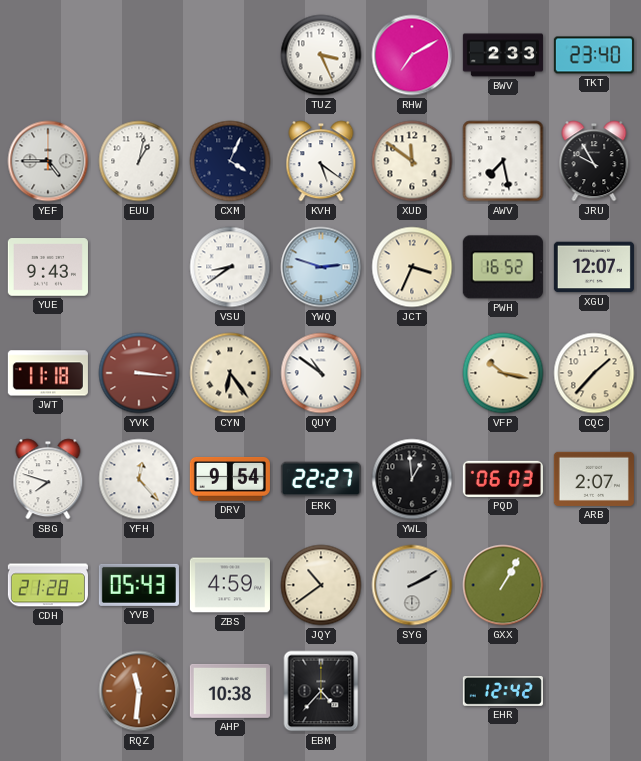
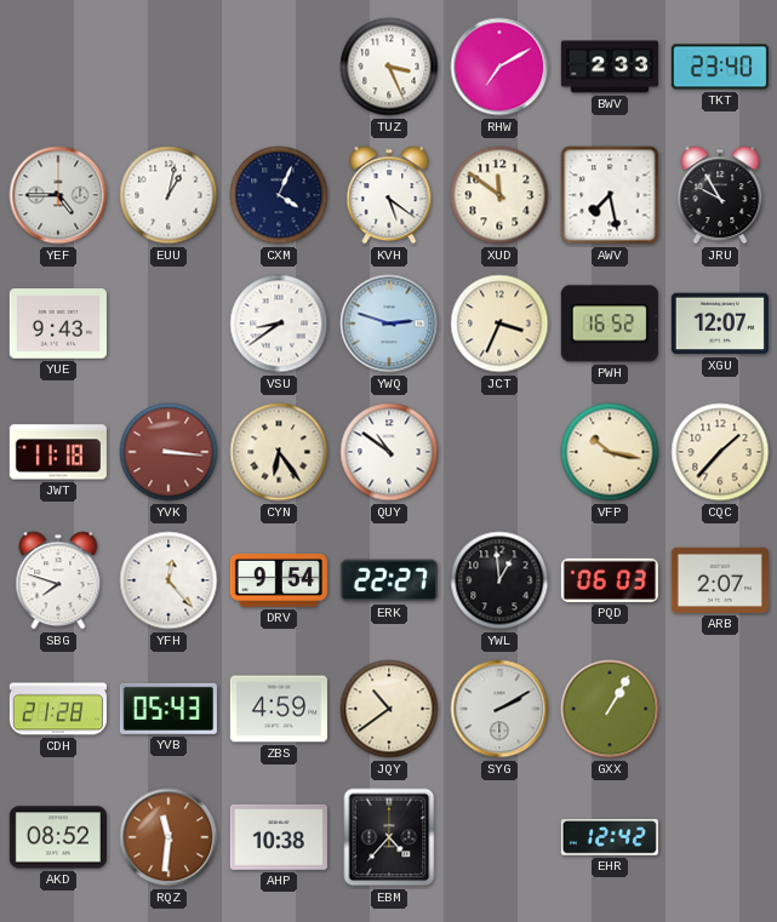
AKD: none -> 08:52
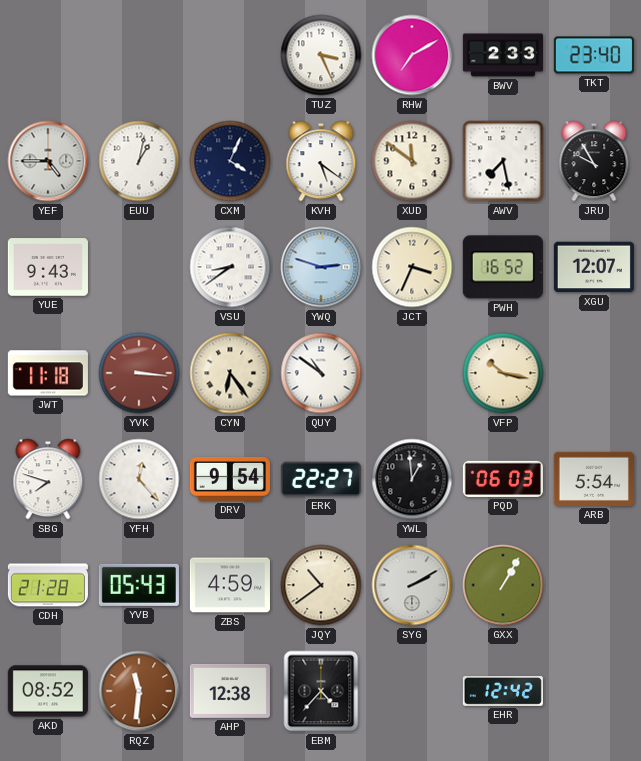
CQC: 1:37 -> none
ARB: 2:07 -> 5:54
AHP: 10:38 -> 12:38
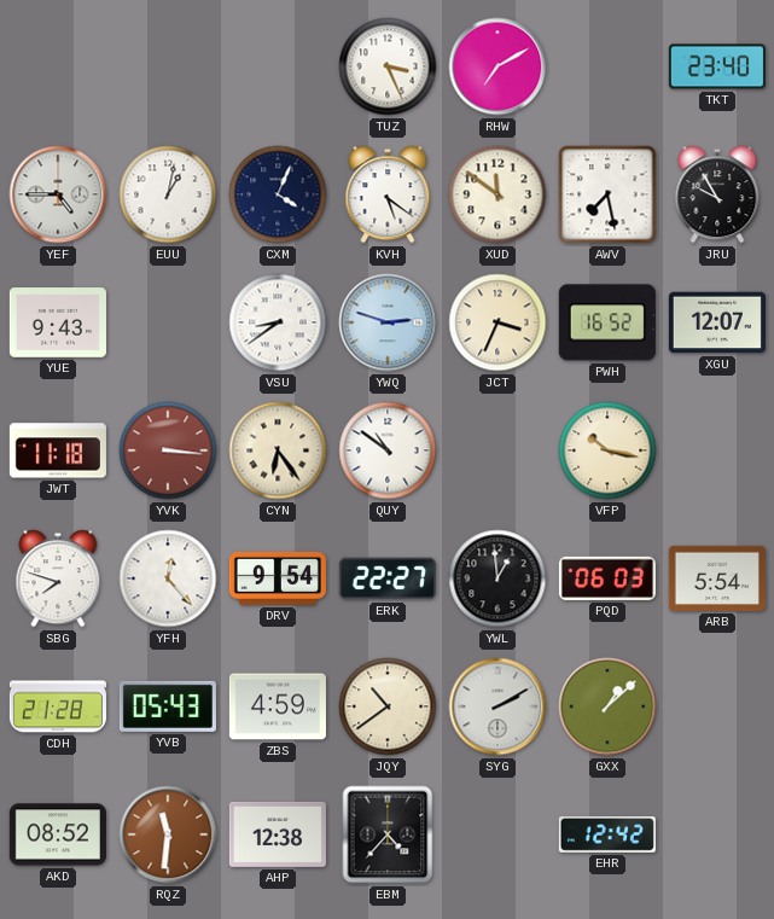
BWV: 2:33 -> none
GXX: 1:05 -> 1:08
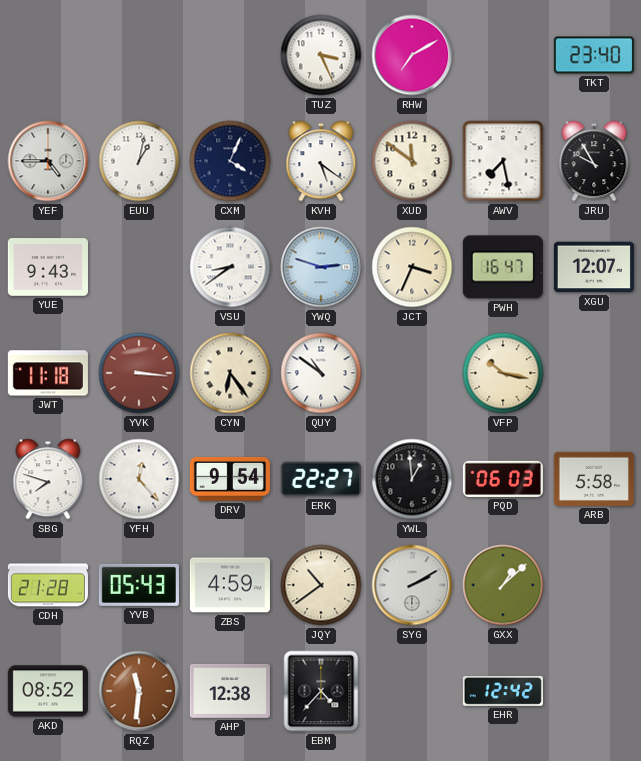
PWH: 16:52 -> 16:47
ARB: 5:54 -> 5:58
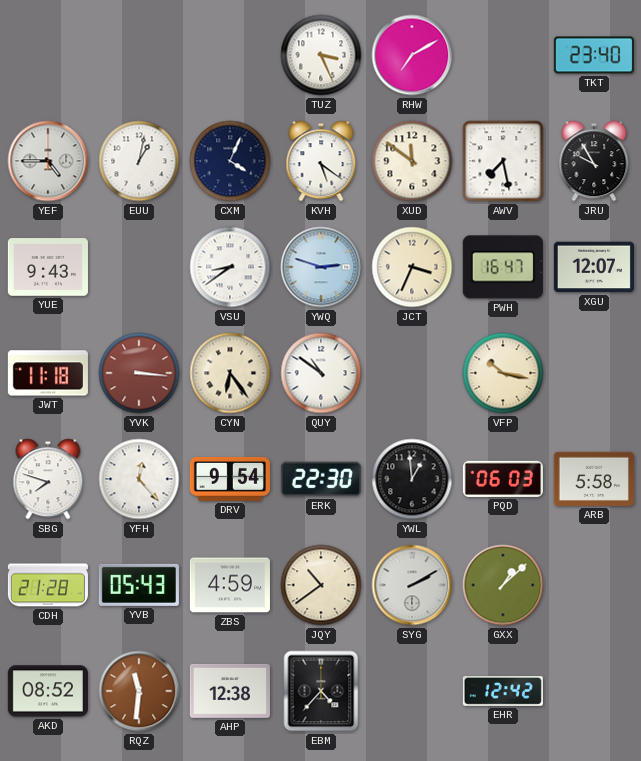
ERK: 22:27 -> 22:30
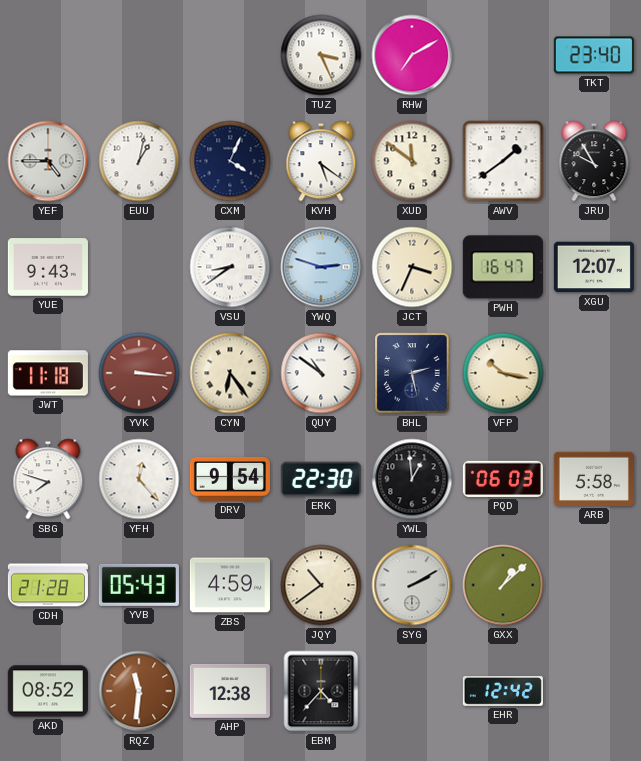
AWV: 7:28 -> 1:39
BHL: none -> 2:28
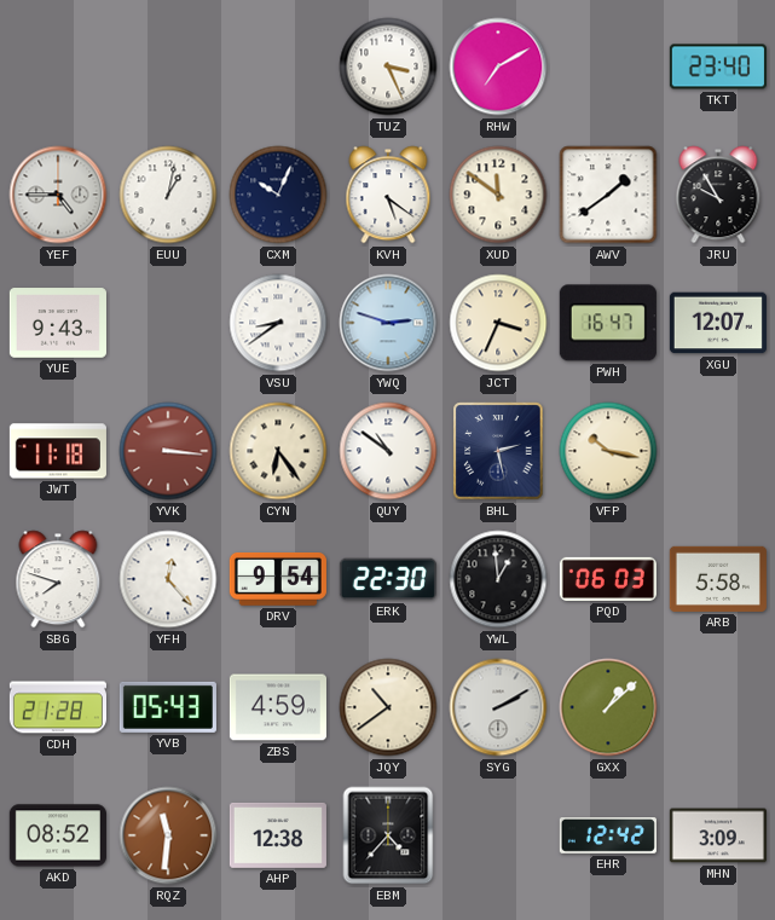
CXM: 4:04 -> 10:04
MHN: none -> 3:09
